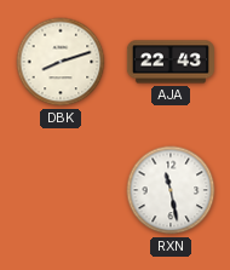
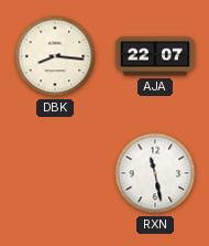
DBK: 8:12 -> 8:16
AJA: 22:43 -> 22:07
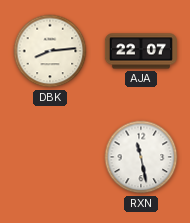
DBK: 8:16 -> 8:14
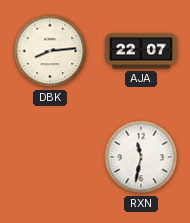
RXN: 11:28 -> 11:32
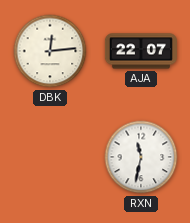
DBK: 8:14 -> 12:14
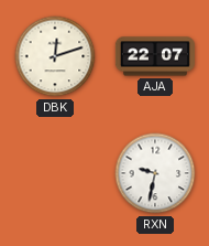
DBK: 12:14 -> 12:12
RXN: 11:32 -> 9:32
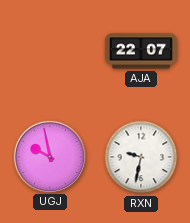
DBK: 12:12 -> none
UGJ: none -> 9:58
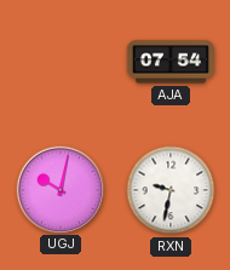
AJA: 22:07 -> 07:54
UGJ: 9:58 -> 10:02
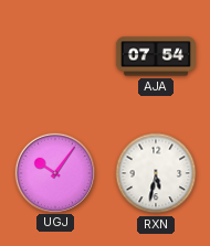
UGJ: 10:02 -> 10:06
RXN: 9:32 -> 5:32
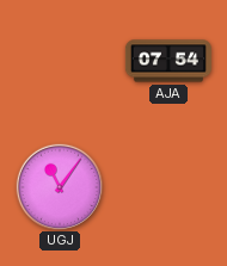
UGJ: 10:06 -> 11:06
RXN: 5:32 -> none
